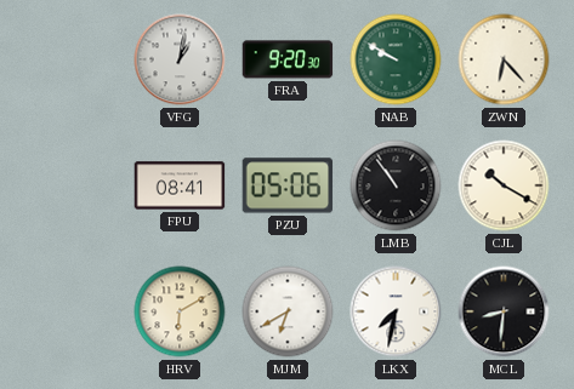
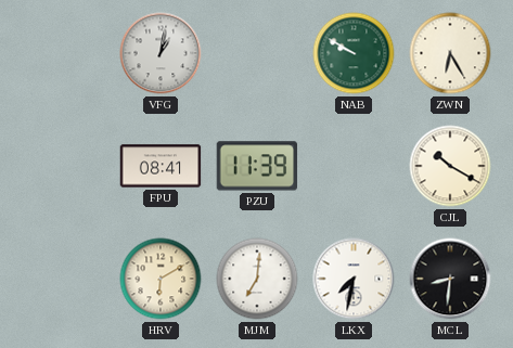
FRA: 9:20 -> none
ZWN: 6:23 -> 6:25
PZU: 05:06 -> 11:39
LMB: 10:54 -> none
MJM: 6:40 -> 7:01
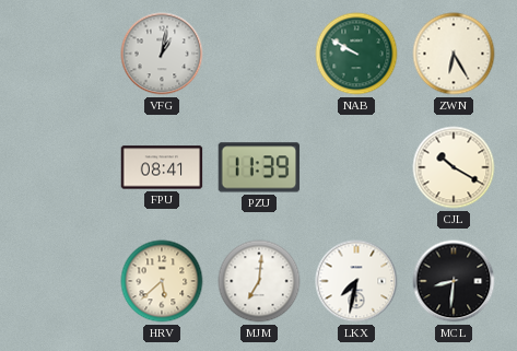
HRV: 6:10 -> 5:38
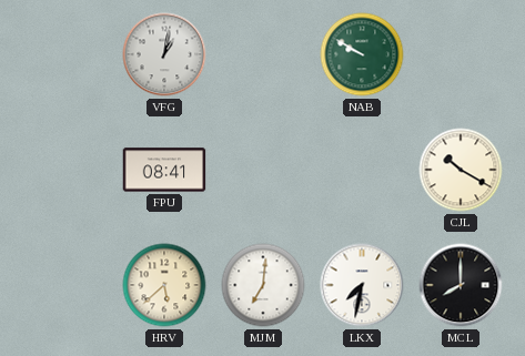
ZWN: 6:25 -> none
PZU: 11:39 -> none
MCL: 8:31 -> 8:00
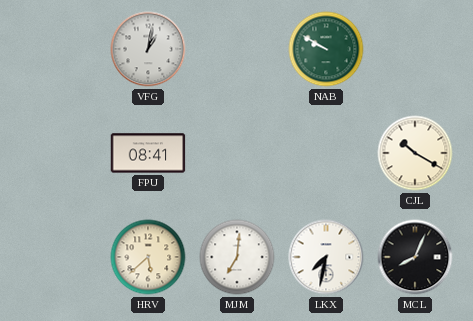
MCL: 8:00 -> 8:04
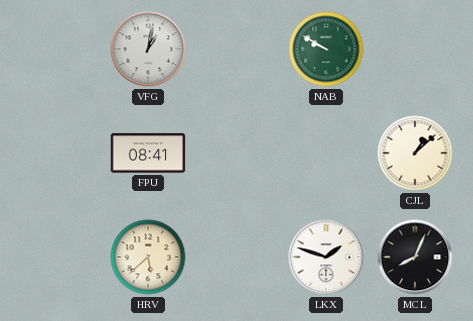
CJL: 10:20 -> 1:08
MJM: 7:01 -> none
LKX: 7:32 -> 1:48
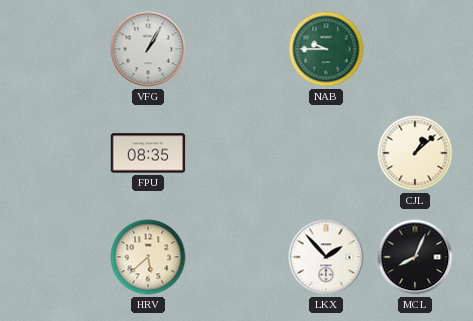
VFG: 1:02 -> 1:05
NAB: 9:50 -> 9:45
FPU: 08:41 -> 08:35
LKX: 1:48 -> 1:53
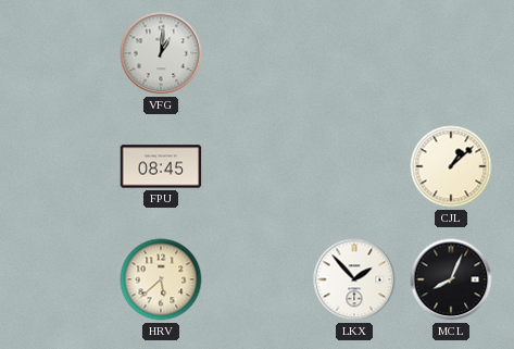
VFG: 1:05 -> 1:01
NAB: 9:45 -> none
FPU: 08:35 -> 08:45
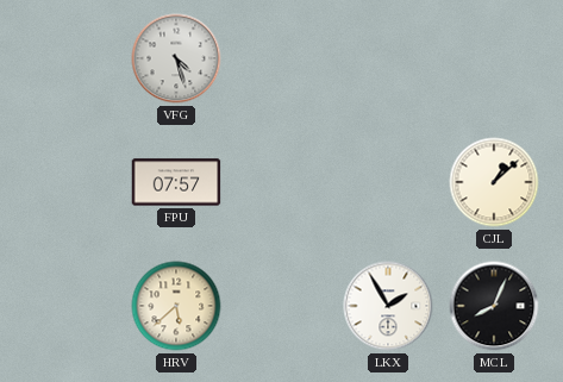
VFG: 1:01 -> 4:27
FPU: 08:45 -> 07:57
LKX: 1:53 -> 1:55
